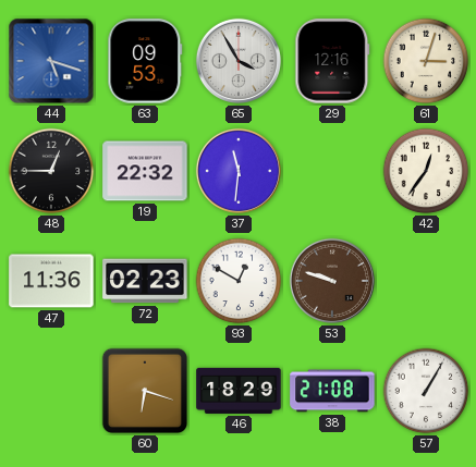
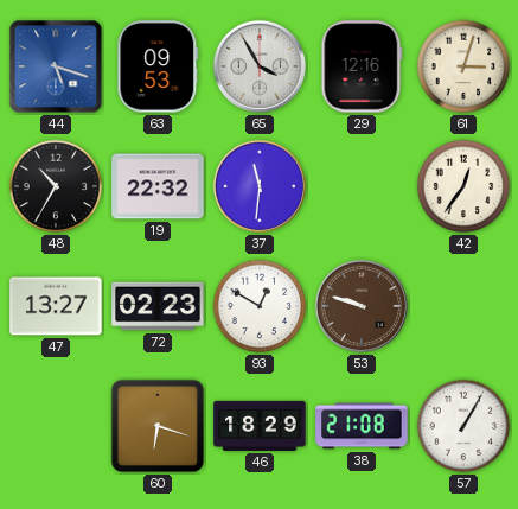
48: 12:45 -> 10:35
47: 11:36 -> 13:27
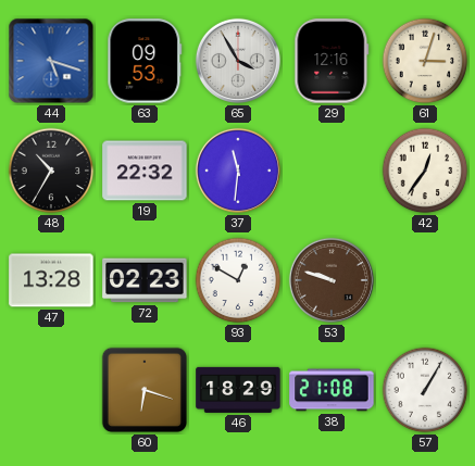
47: 13:27 -> 13:28
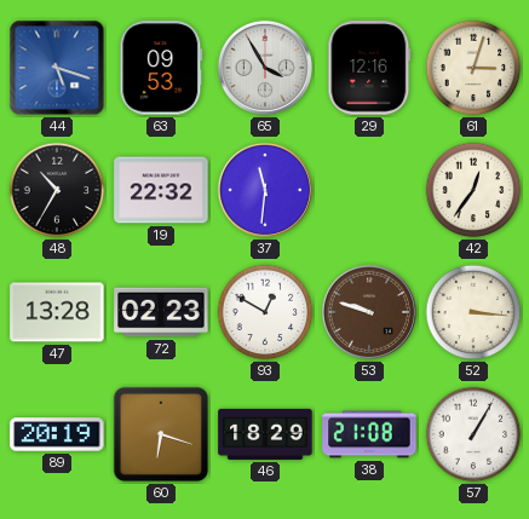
52: none -> 3:16
89: none -> 20:19
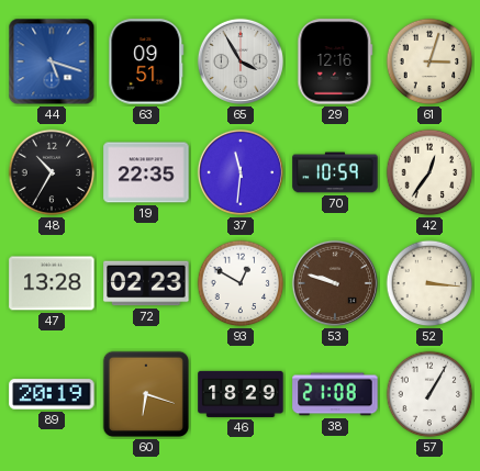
63: 09:53 -> 09:51
19: 22:32 -> 22:35
70: none -> 10:59
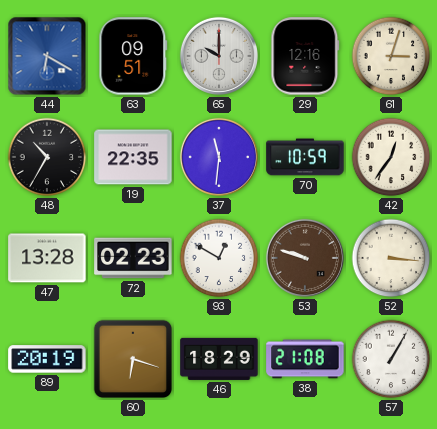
44: 5:18 -> 6:20
65: 3:55 -> 10:00
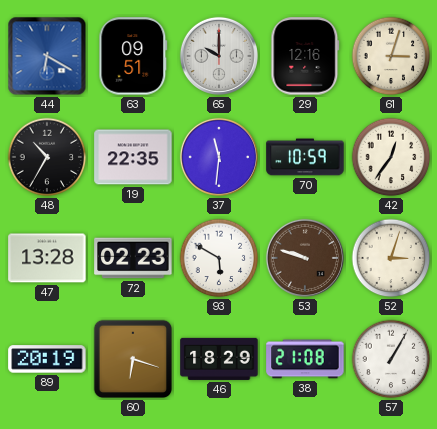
93: 12:50 -> 5:50
52: 3:16 -> 3:03
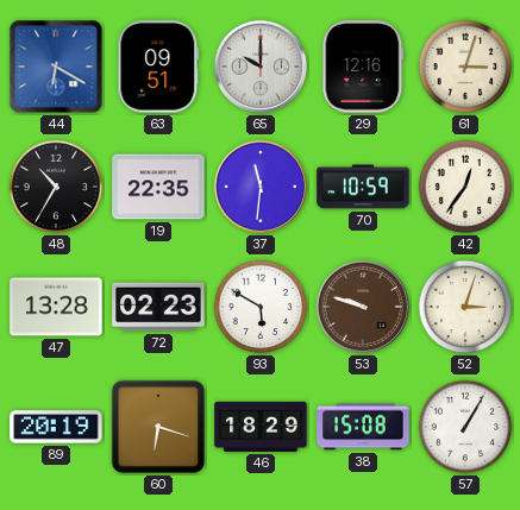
38: 21:08 -> 15:08
